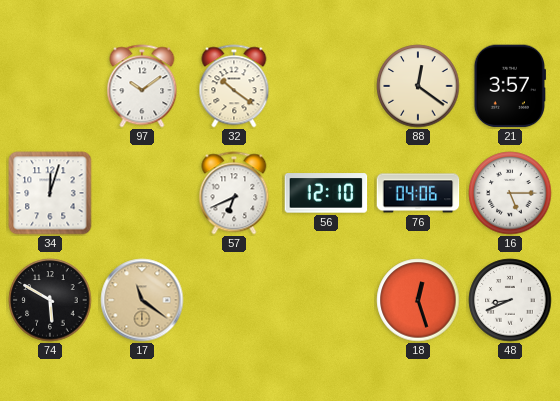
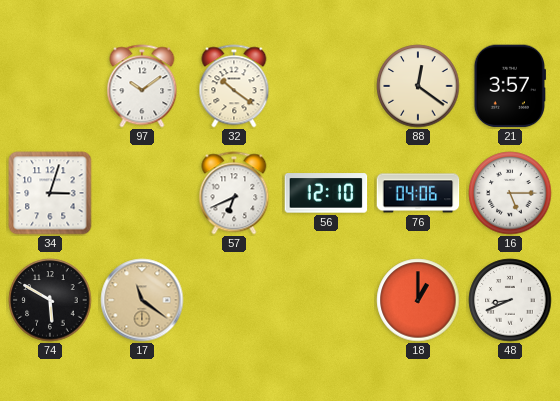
34: 12:03 -> 3:03
18: 12:27 -> 1:00
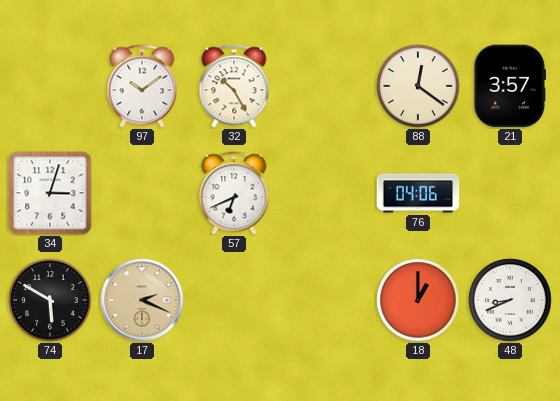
32: 10:21 -> 10:25
56: 12:10 -> none
16: 5:15 -> none
17: 11:21 -> 2:19
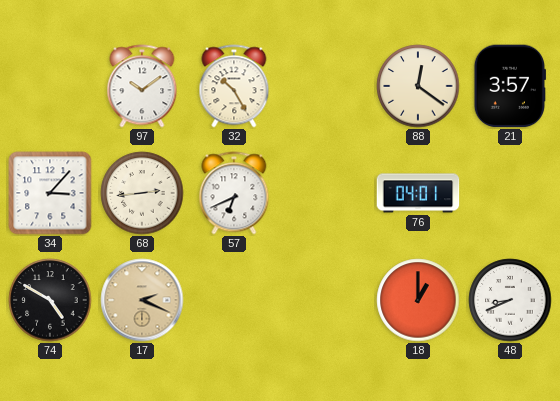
34: 3:03 -> 3:07
68: none -> 2:44
76: 04:06 -> 04:01
74: 5:50 -> 4:50
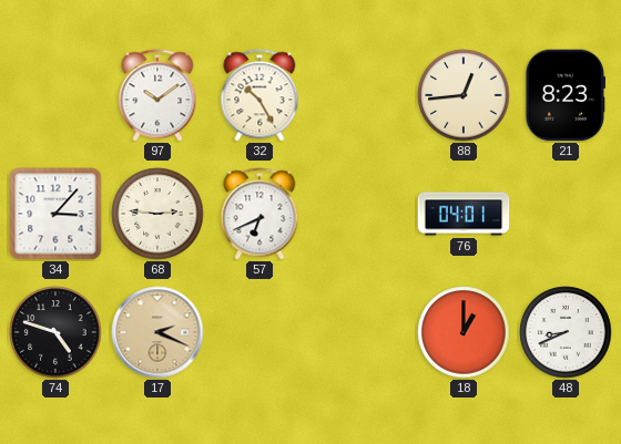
88: 12:21 -> 12:44
21: 3:57 -> 8:23
68: 2:44 -> 2:46
74: 4:50 -> 4:48
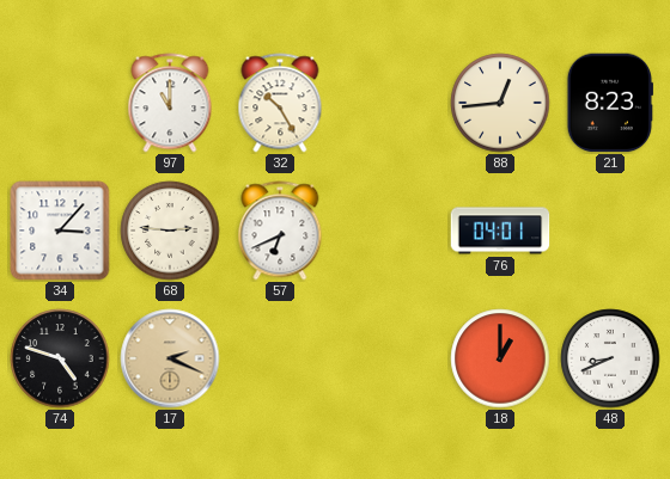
97: 10:09 -> 11:00
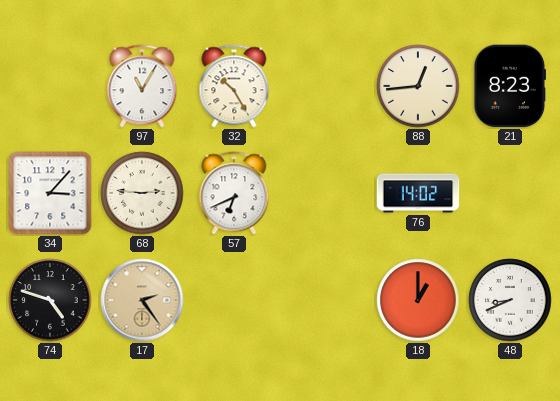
97: 11:00 -> 11:05
76: 04:01 -> 14:02
17: 2:19 -> 2:24
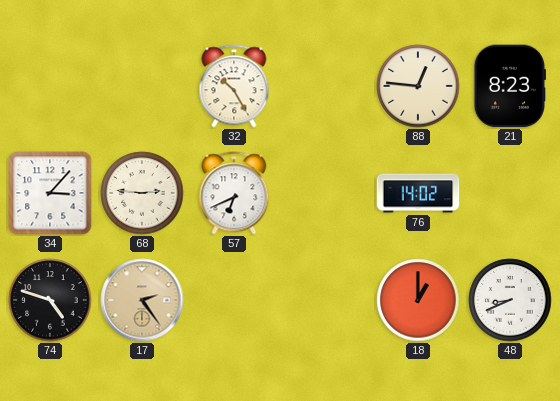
97: 11:05 -> none
88: 12:44 -> 12:46
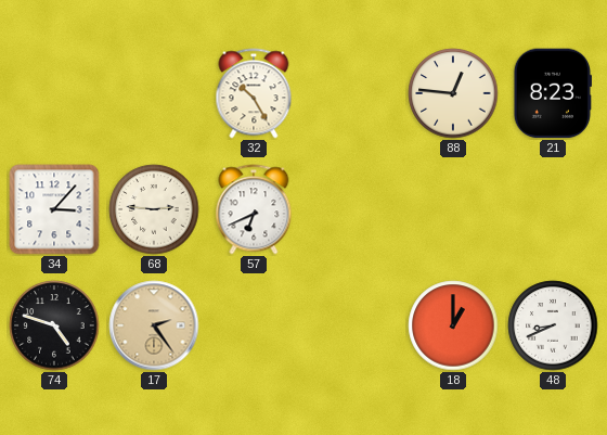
76: 14:02 -> none
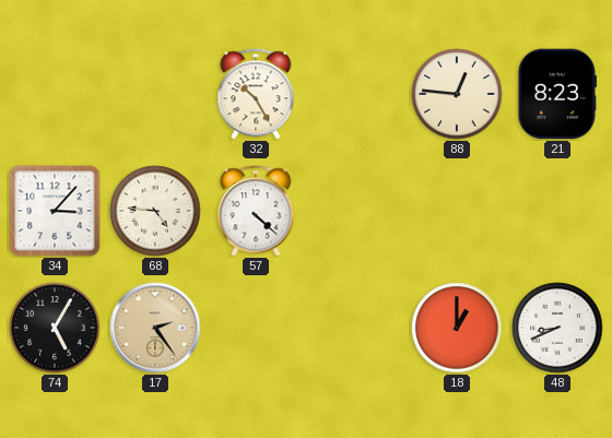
68: 2:46 -> 4:46
57: 6:41 -> 4:22
74: 4:48 -> 5:05
